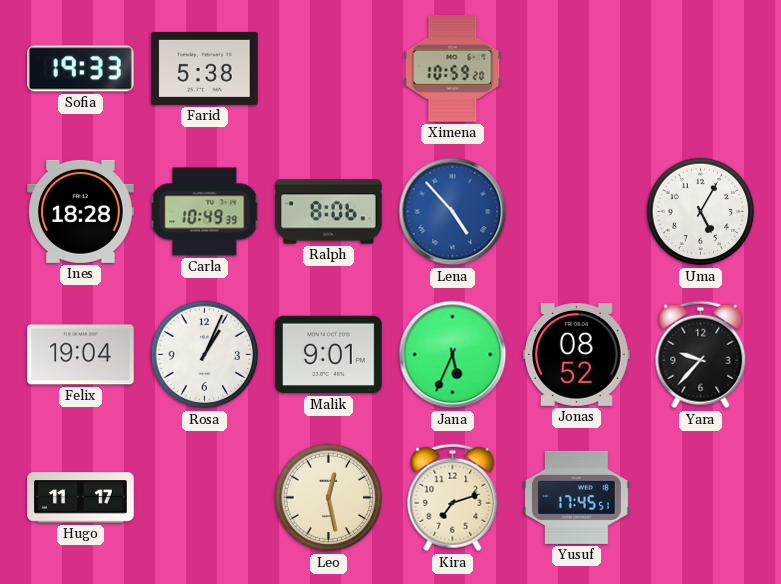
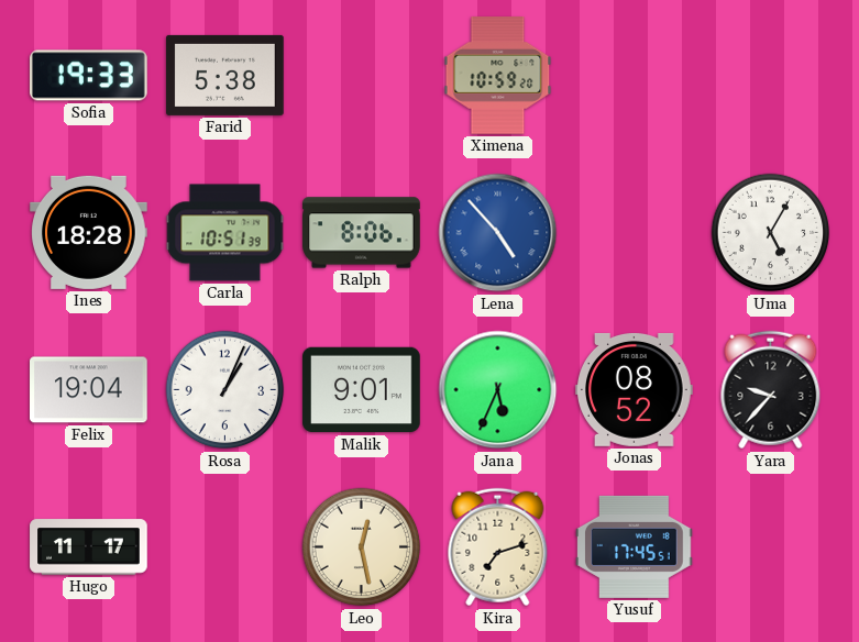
Carla: 10:49 -> 10:51
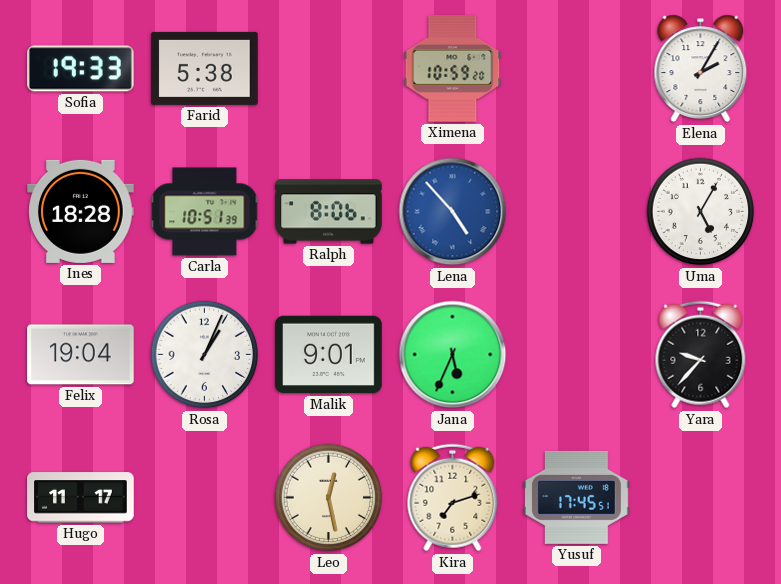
Elena: none -> 2:05
Jonas: 08:52 -> none
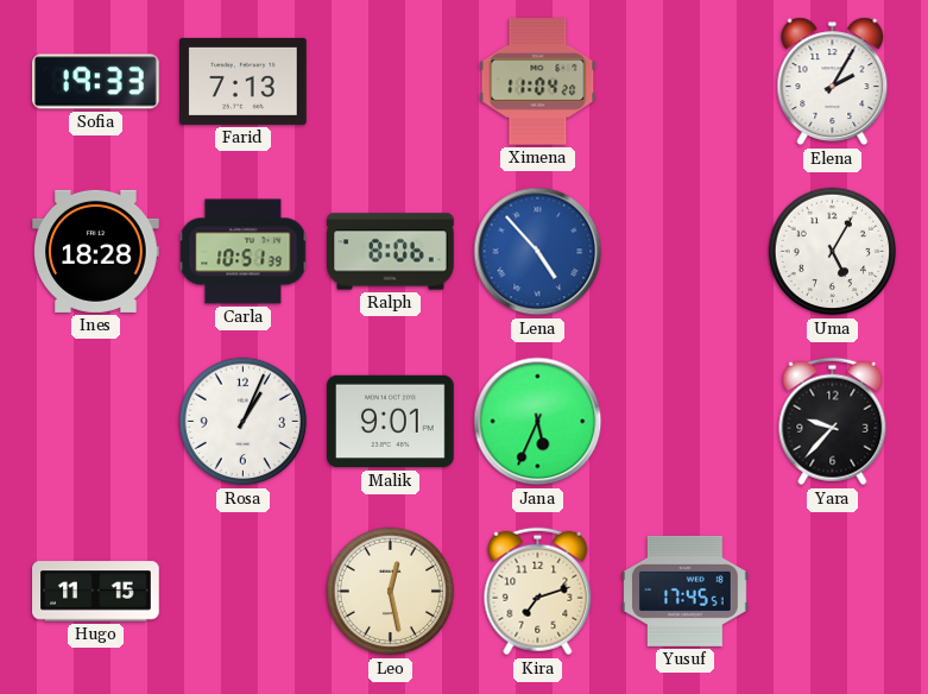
Farid: 5:38 -> 7:13
Ximena: 10:59 -> 11:04
Felix: 19:04 -> none
Hugo: 11:17 -> 11:15
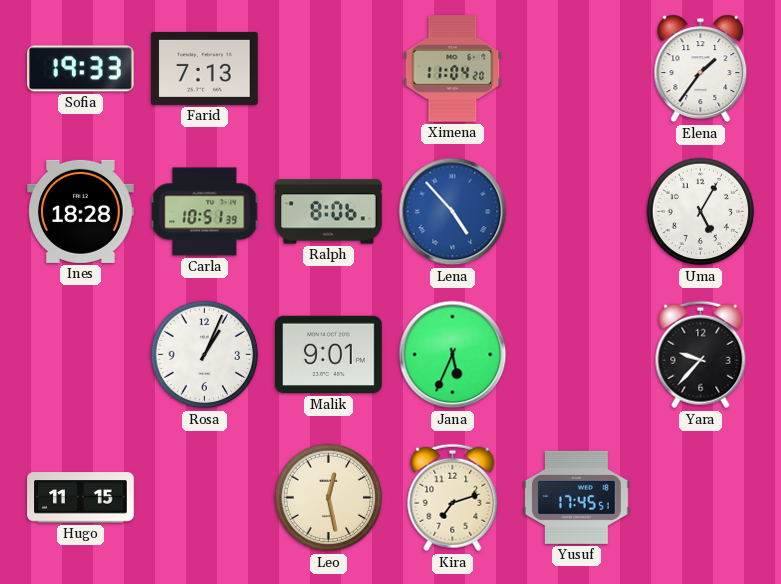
Elena: 2:05 -> 1:36
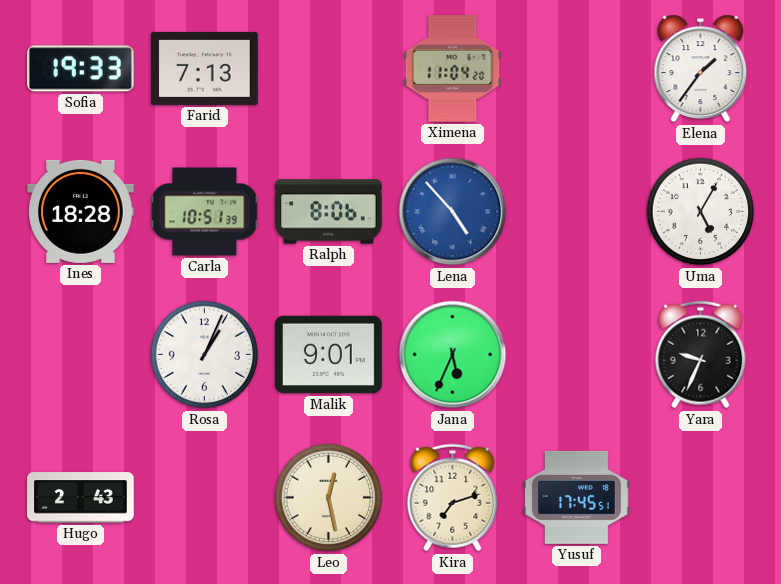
Yara: 9:37 -> 9:34
Hugo: 11:15 -> 2:43
